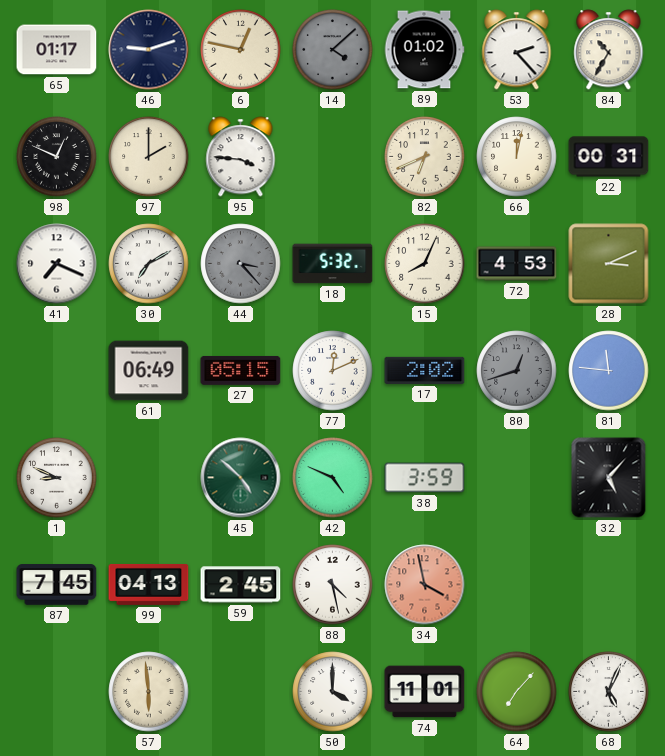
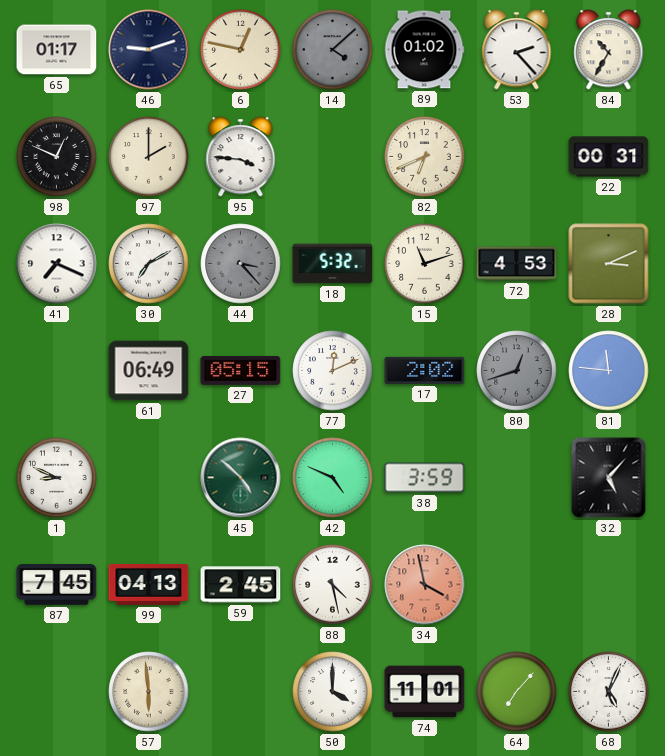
66: 12:02 -> none
15: 8:04 -> 11:12
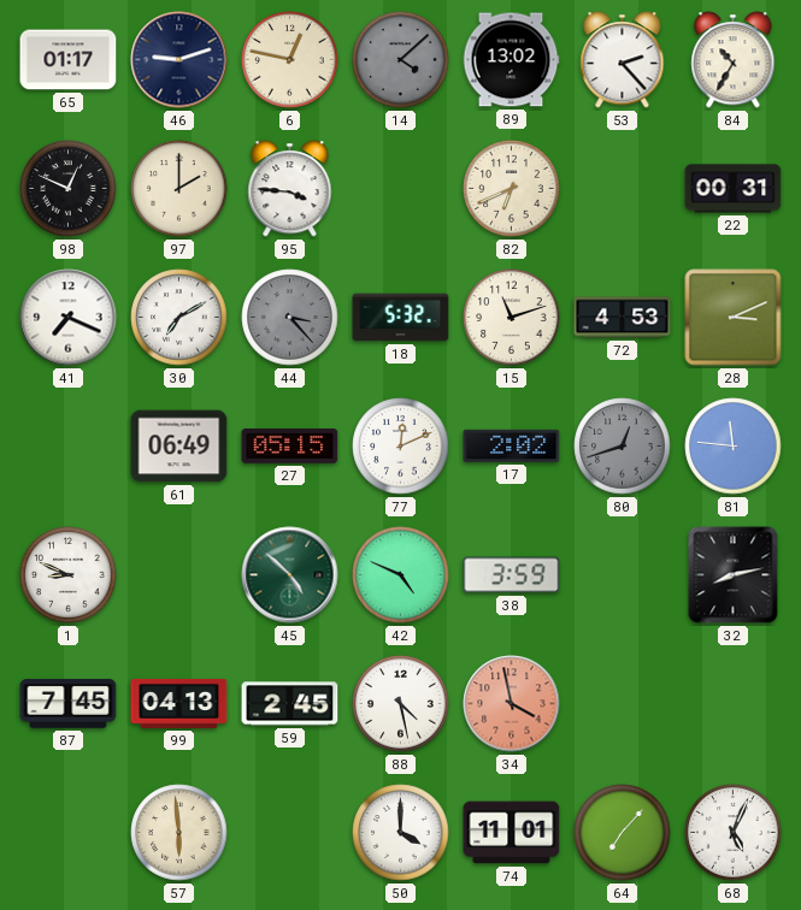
89: 01:02 -> 13:02
32: 5:07 -> 8:13
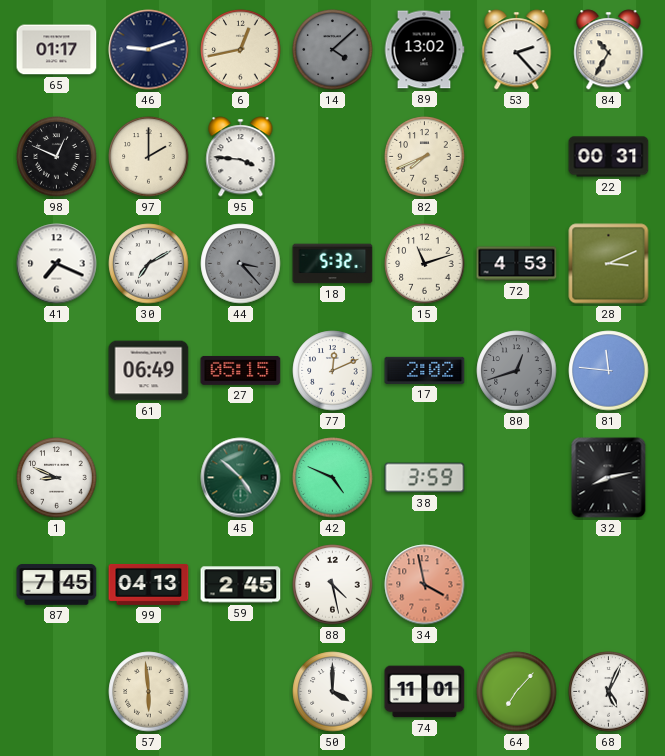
6: 12:47 -> 12:43
82: 6:41 -> 7:41
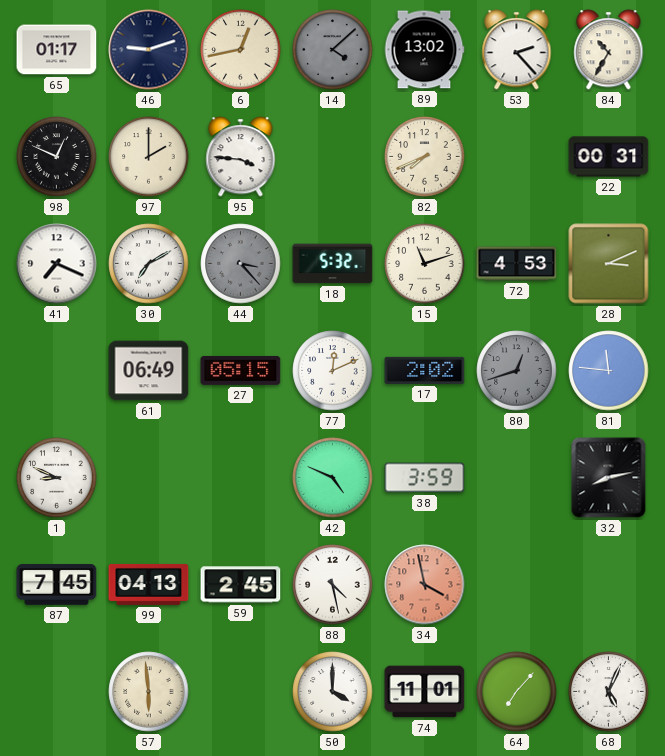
45: 4:52 -> none
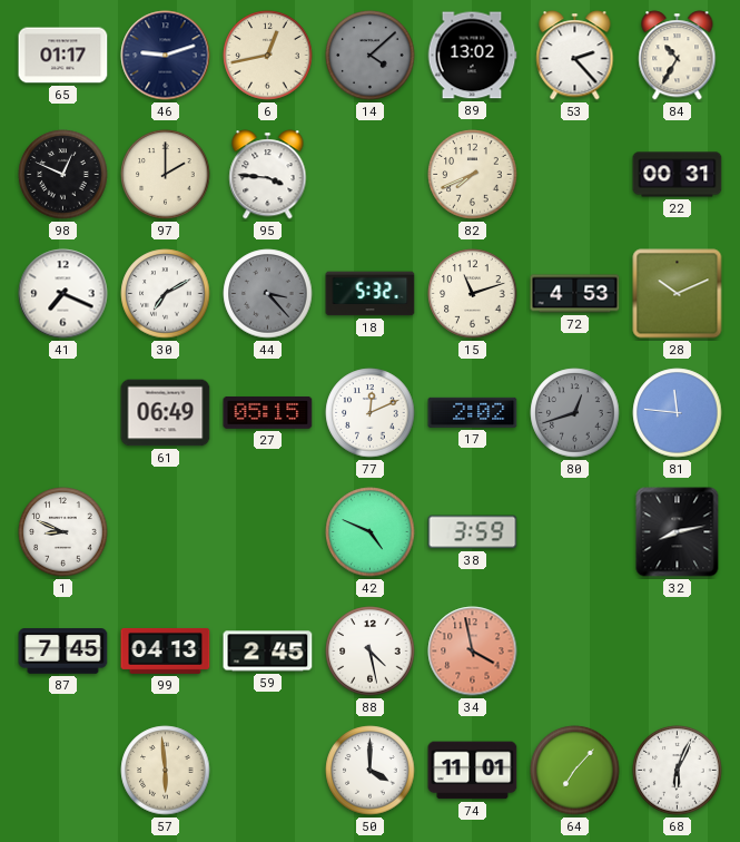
28: 3:11 -> 10:11
68: 5:04 -> 6:04
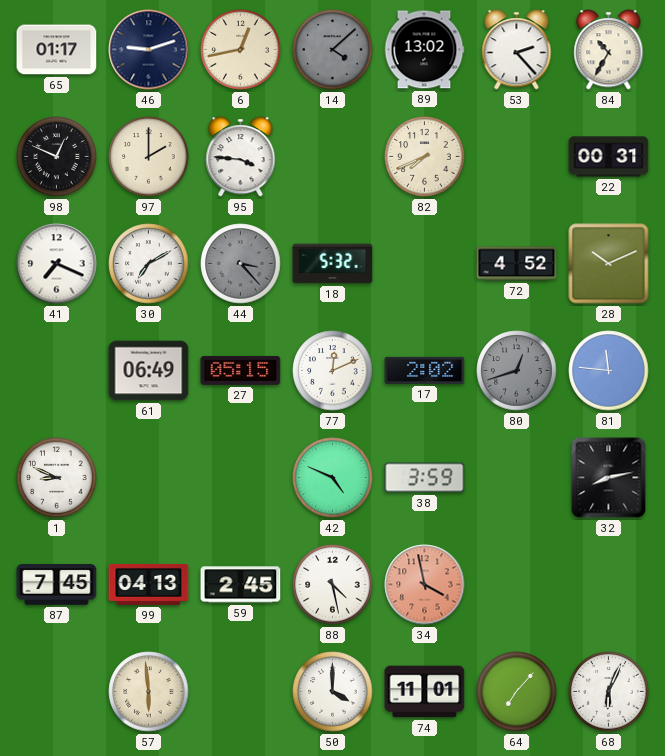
15: 11:12 -> none
72: 4:53 -> 4:52
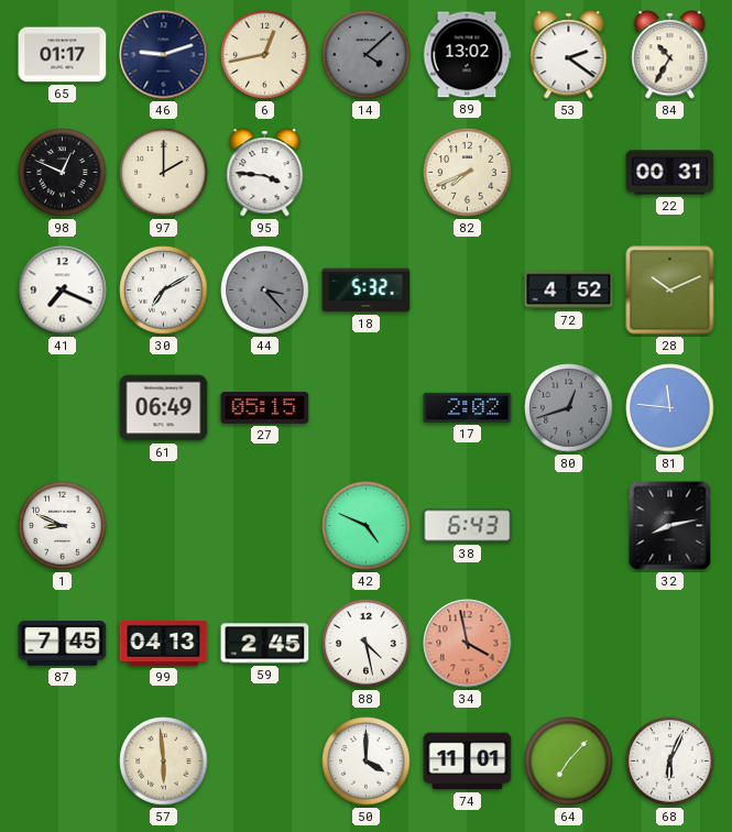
53: 2:23 -> 2:21
77: 12:11 -> none
38: 3:59 -> 6:43
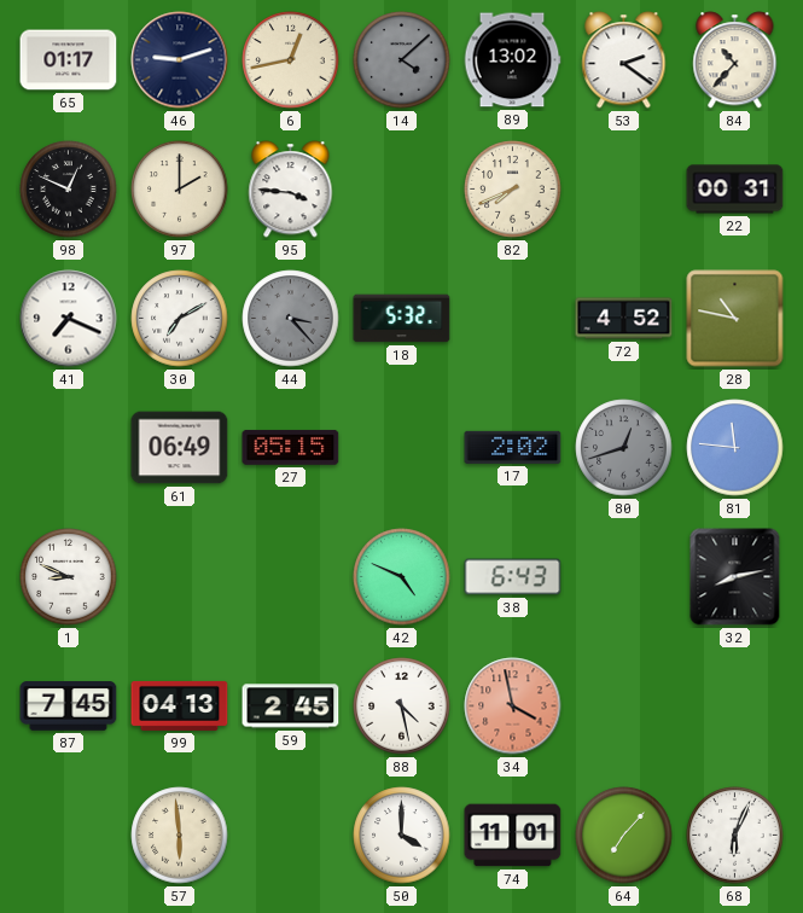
84: 10:35 -> 10:37
28: 10:11 -> 10:47
